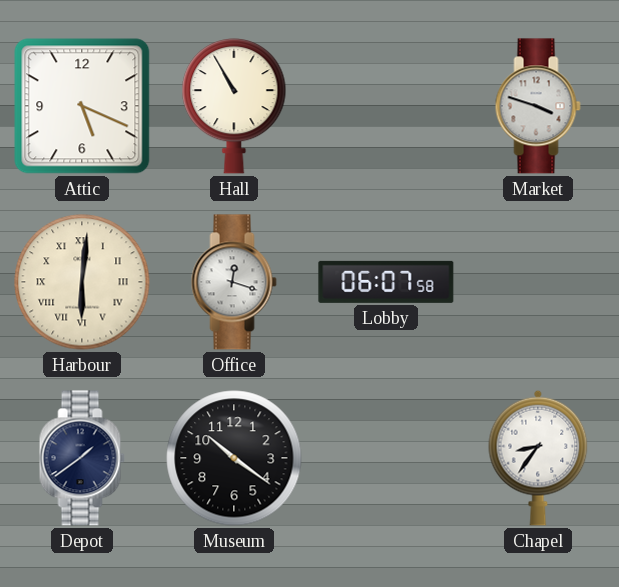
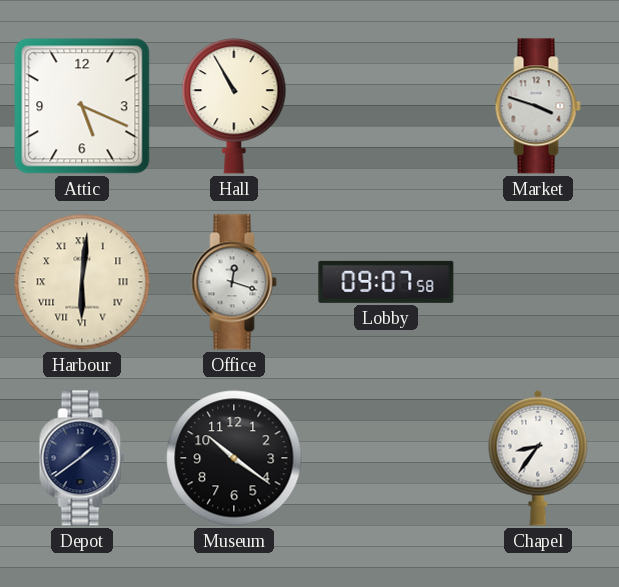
Lobby: 06:07 -> 09:07
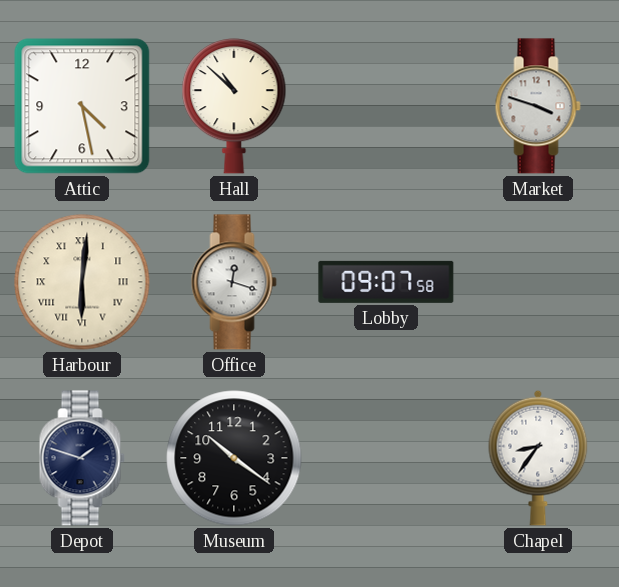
Attic: 5:19 -> 4:28
Hall: 10:55 -> 10:52
Depot: 1:39 -> 1:48
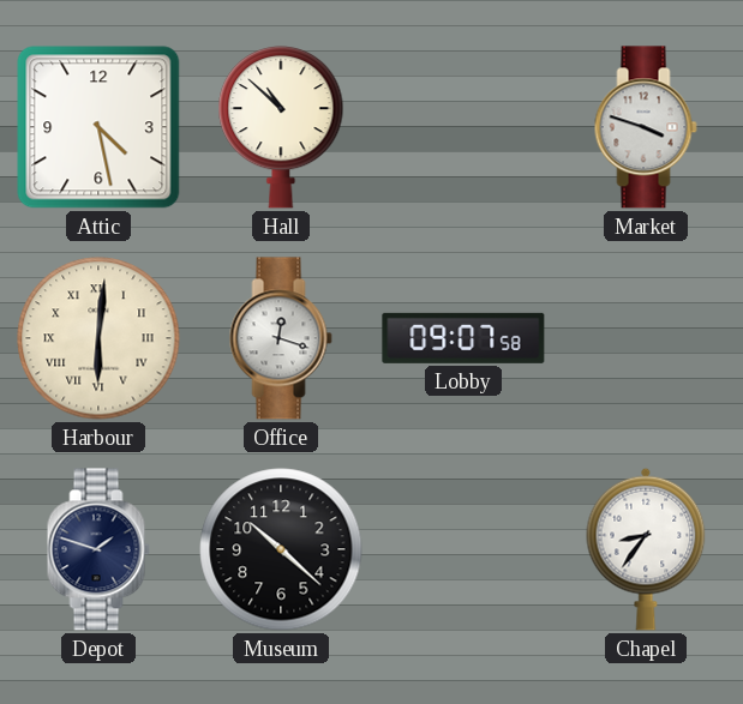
Museum: 10:21 -> 10:22
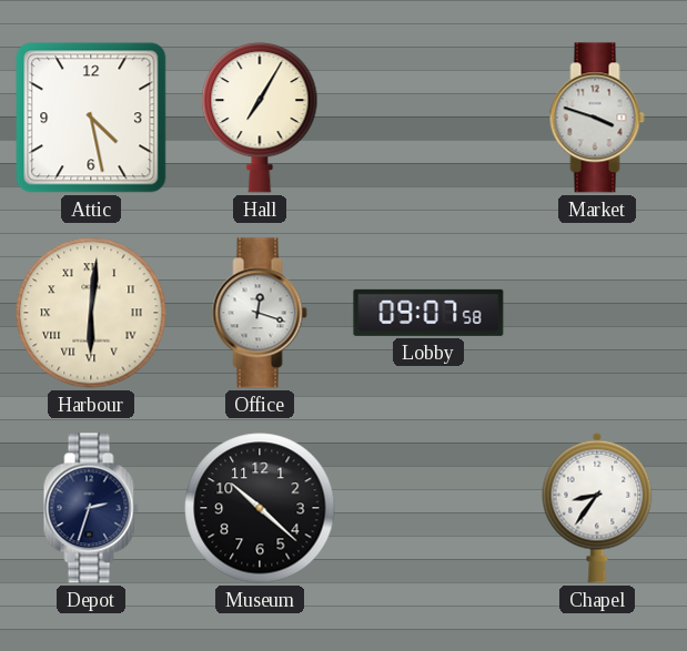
Hall: 10:52 -> 7:05
Depot: 1:48 -> 2:33
